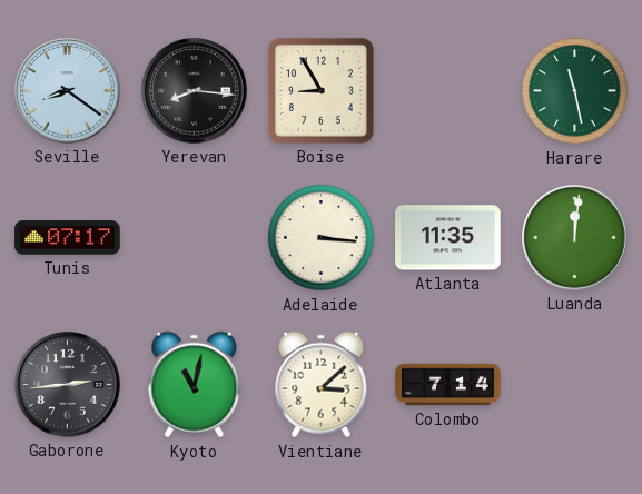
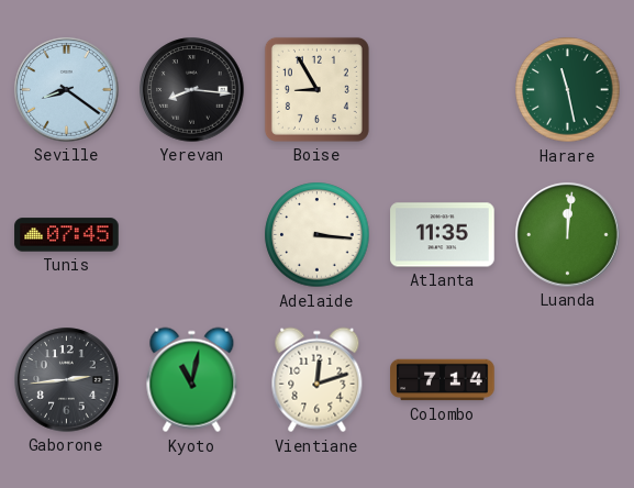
Tunis: 07:17 -> 07:45
Vientiane: 3:08 -> 12:12
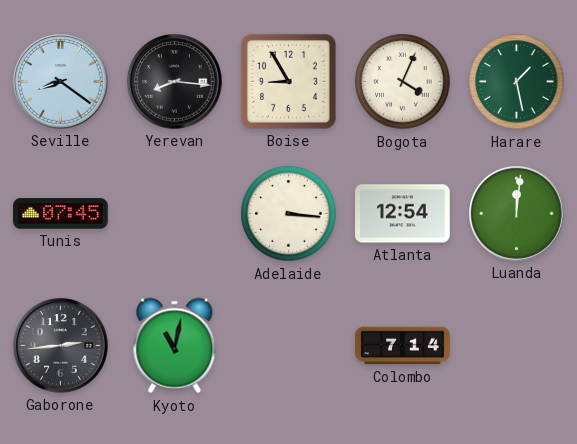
Bogota: none -> 4:04
Harare: 11:28 -> 1:28
Atlanta: 11:35 -> 12:54
Vientiane: 12:12 -> none
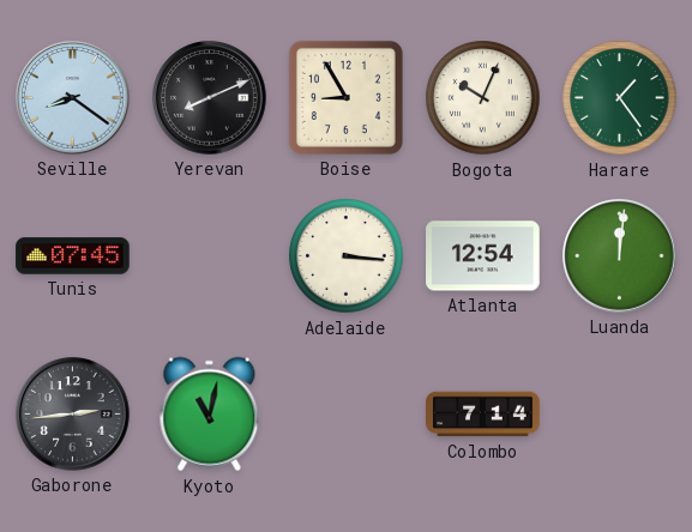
Yerevan: 8:16 -> 8:11
Bogota: 4:04 -> 10:04
Harare: 1:28 -> 1:24
